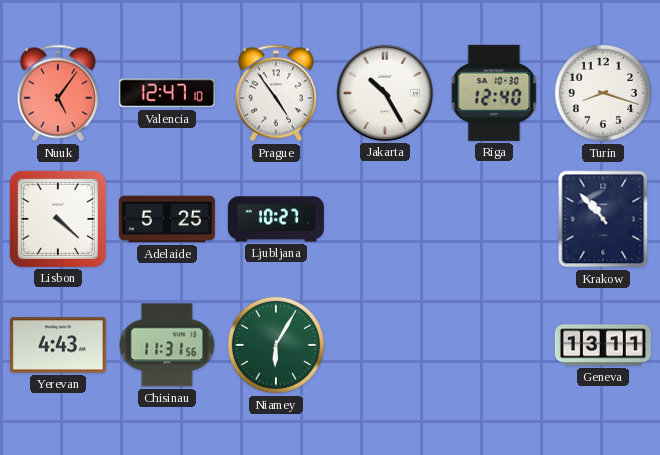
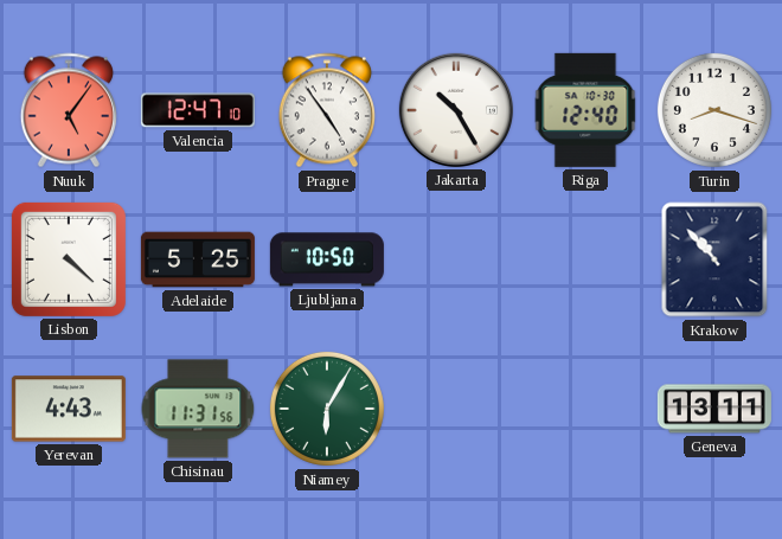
Ljubljana: 10:27 -> 10:50
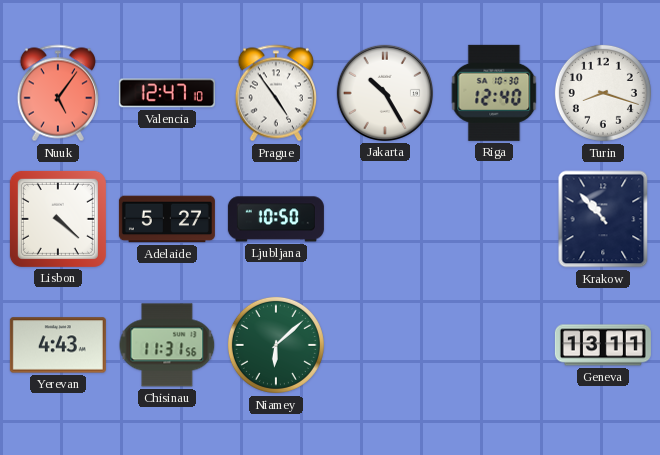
Adelaide: 5:25 -> 5:27
Niamey: 6:05 -> 6:08
